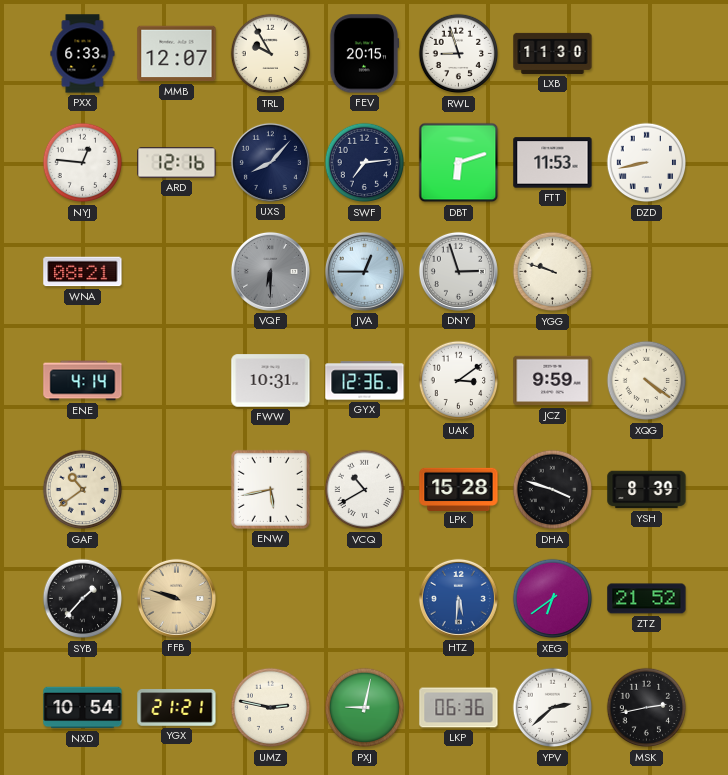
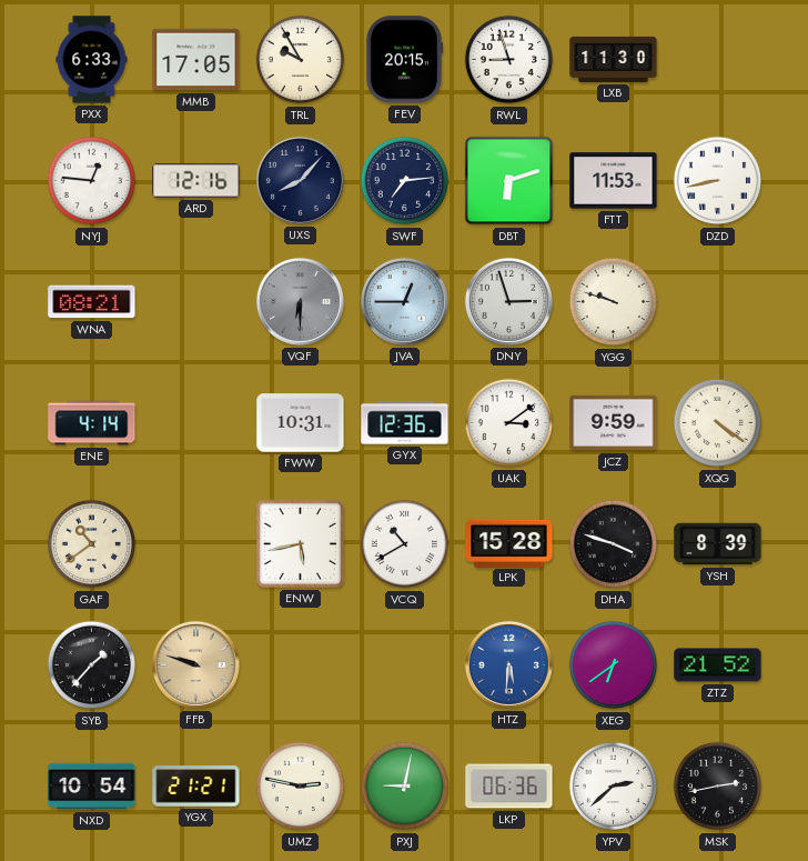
MMB: 12:07 -> 17:05
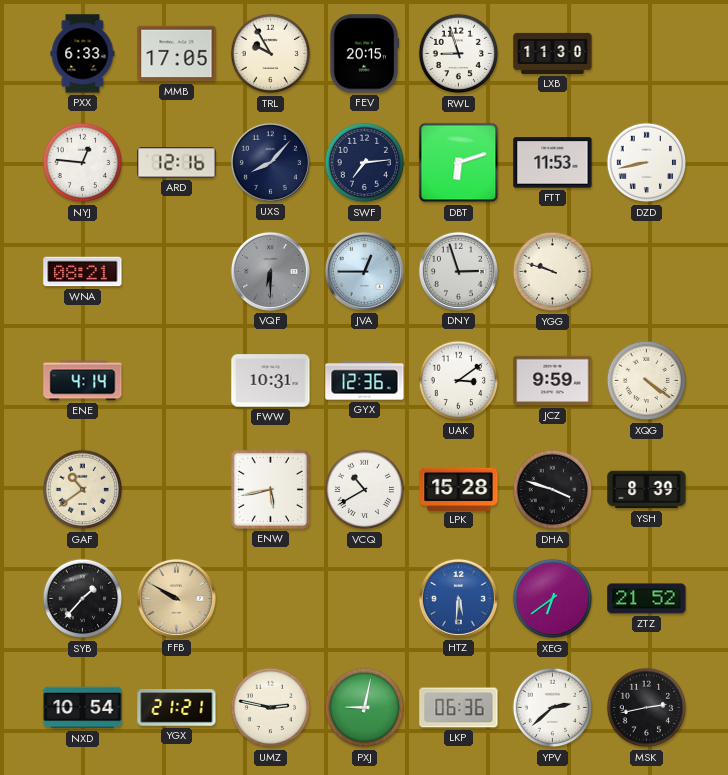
FFB: 9:48 -> 9:50
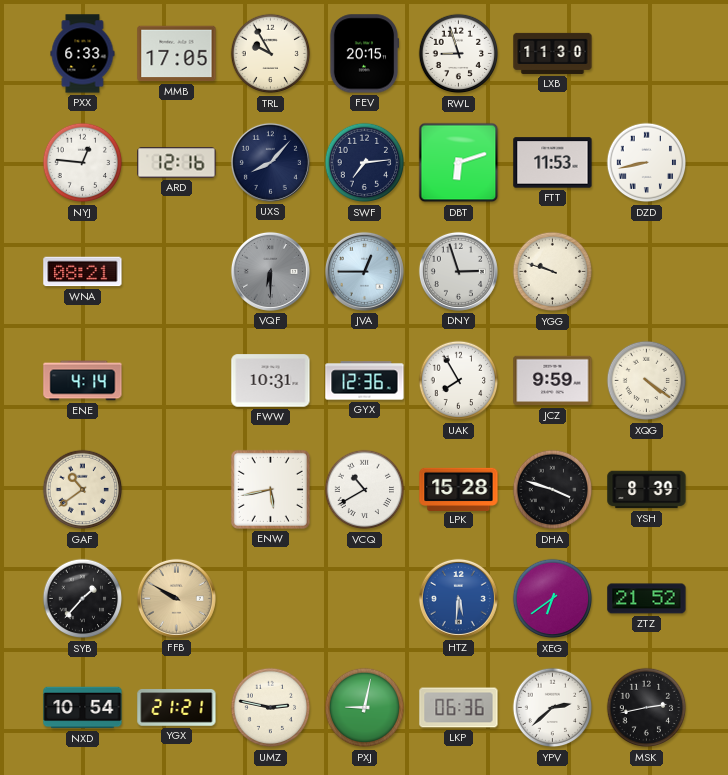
UAK: 3:09 -> 7:55
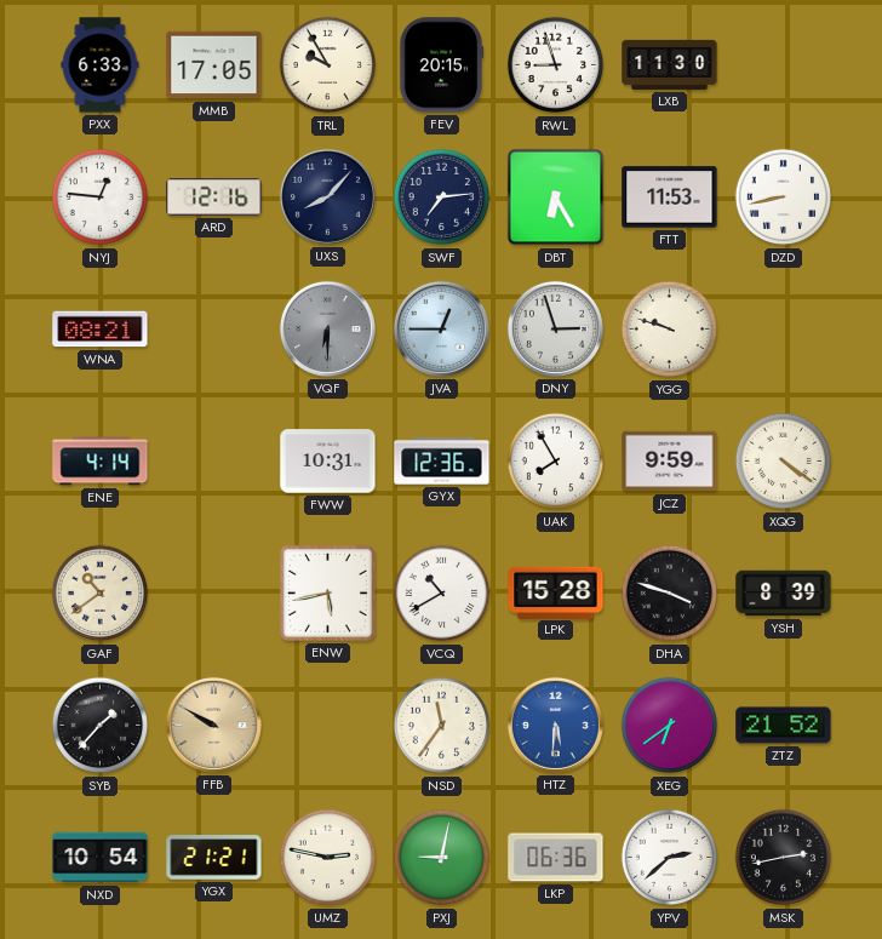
DBT: 6:12 -> 6:25
NSD: none -> 11:36
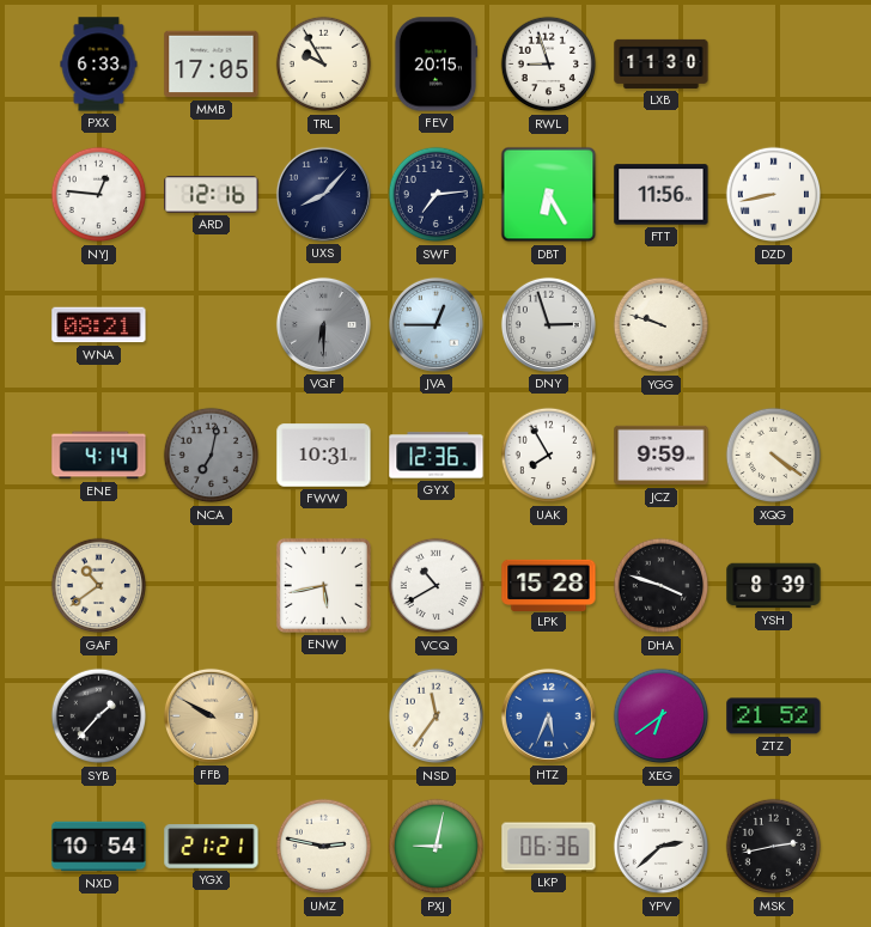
FTT: 11:53 -> 11:56
NCA: none -> 7:02
HTZ: 5:31 -> 5:34
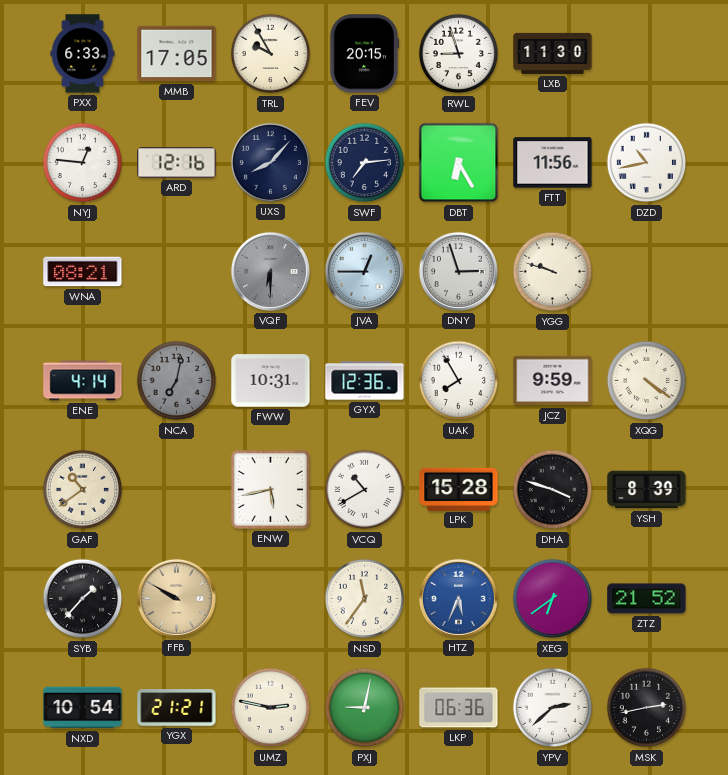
DZD: 8:43 -> 10:43
